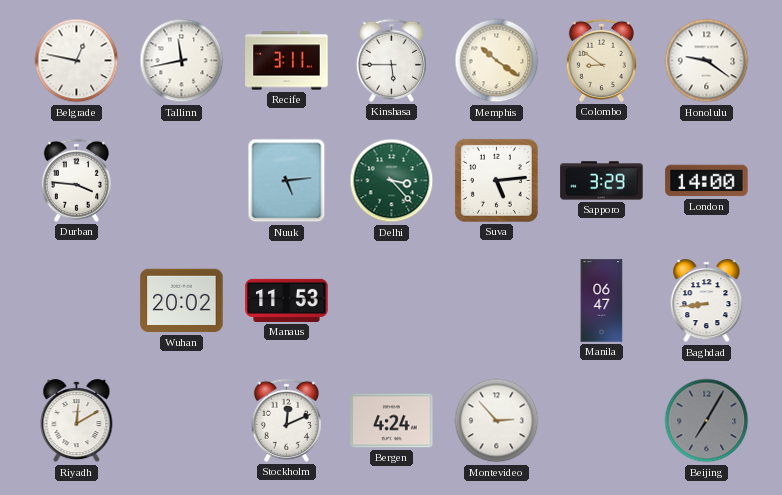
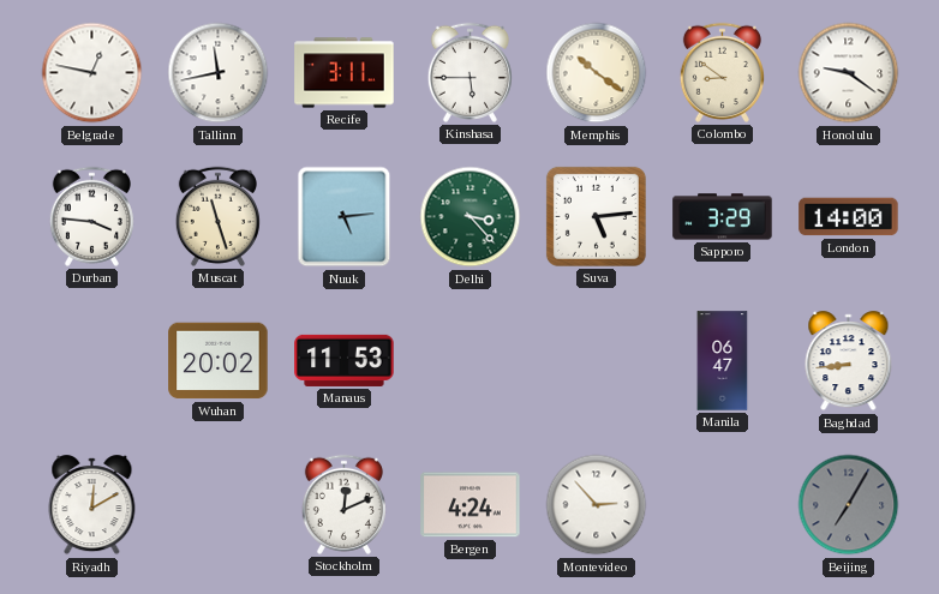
Muscat: none -> 11:27
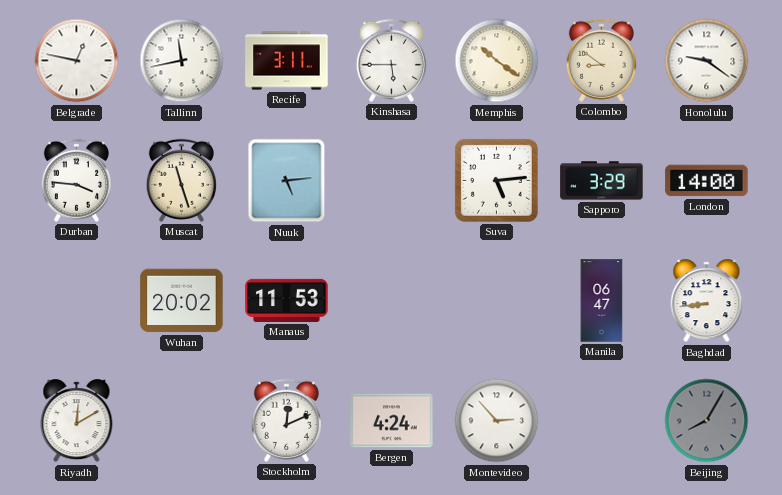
Delhi: 3:23 -> none
Beijing: 7:05 -> 8:05
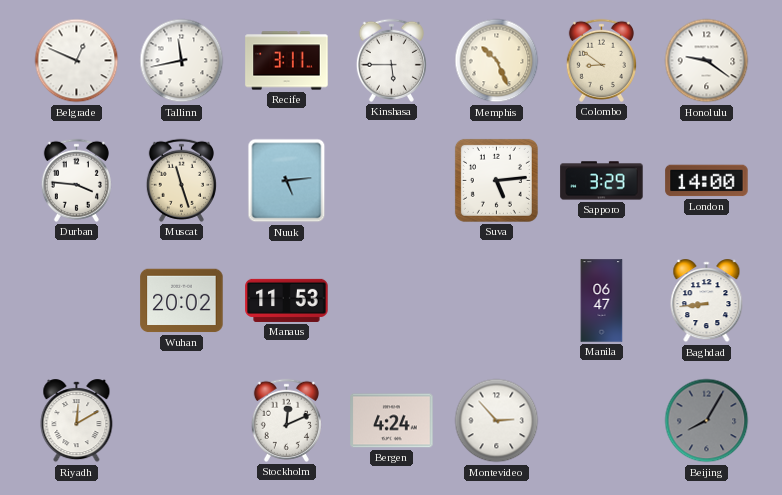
Belgrade: 12:47 -> 12:49
Memphis: 10:21 -> 10:26
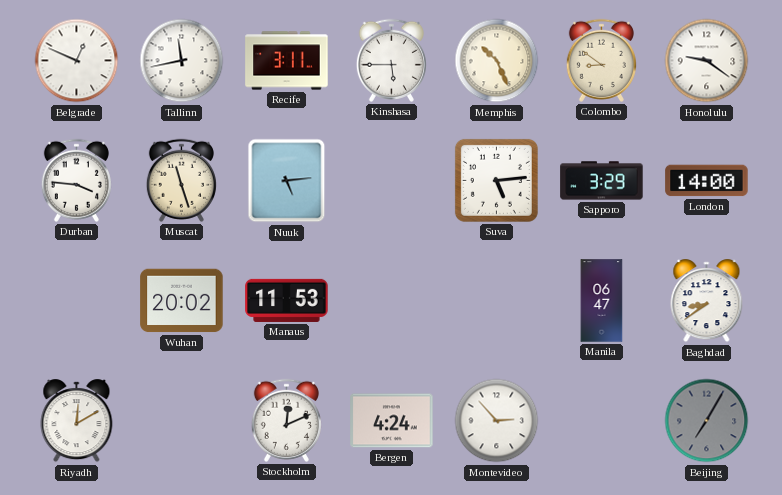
Baghdad: 8:44 -> 8:39
Beijing: 8:05 -> 7:05
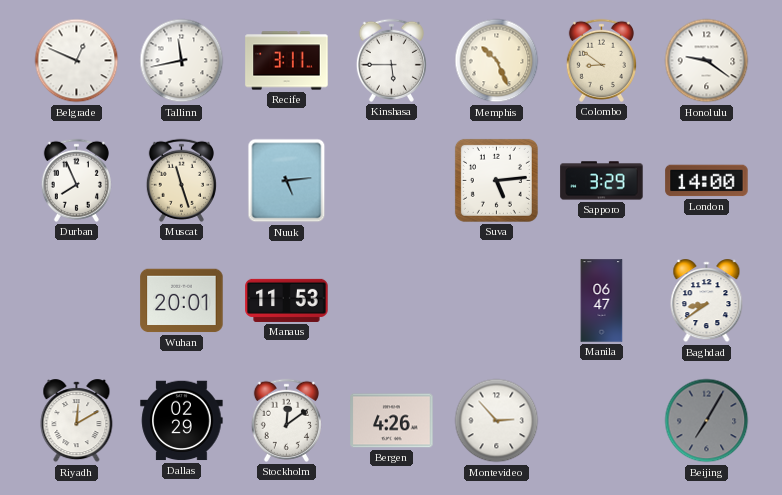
Durban: 3:46 -> 7:56
Wuhan: 20:02 -> 20:01
Dallas: none -> 02:29
Stockholm: 12:11 -> 12:09
Bergen: 4:24 -> 4:26
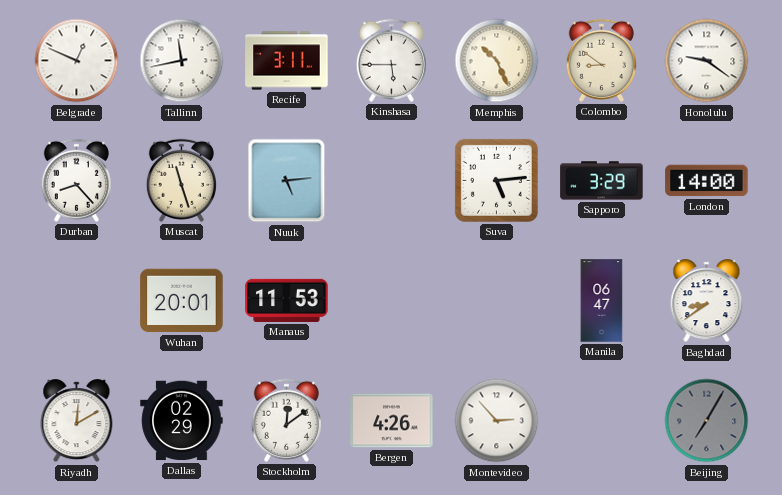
Durban: 7:56 -> 8:23
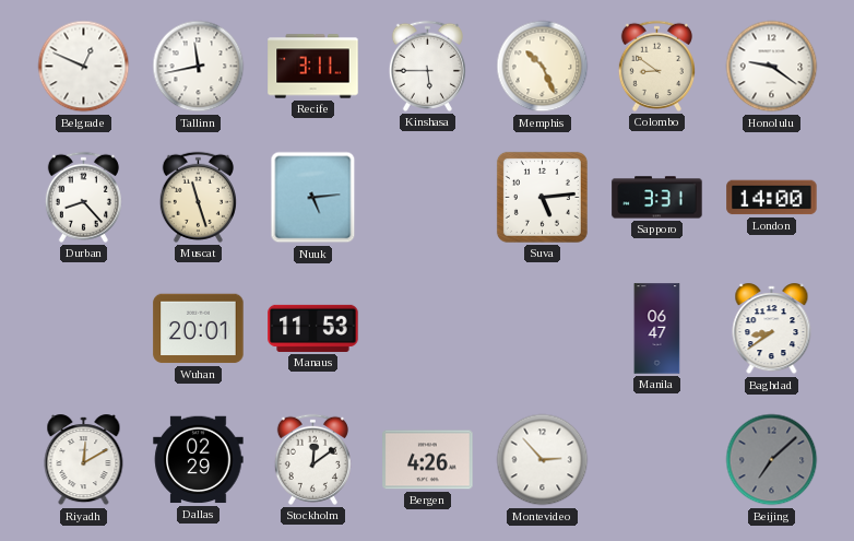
Sapporo: 3:29 -> 3:31
Beijing: 7:05 -> 7:08
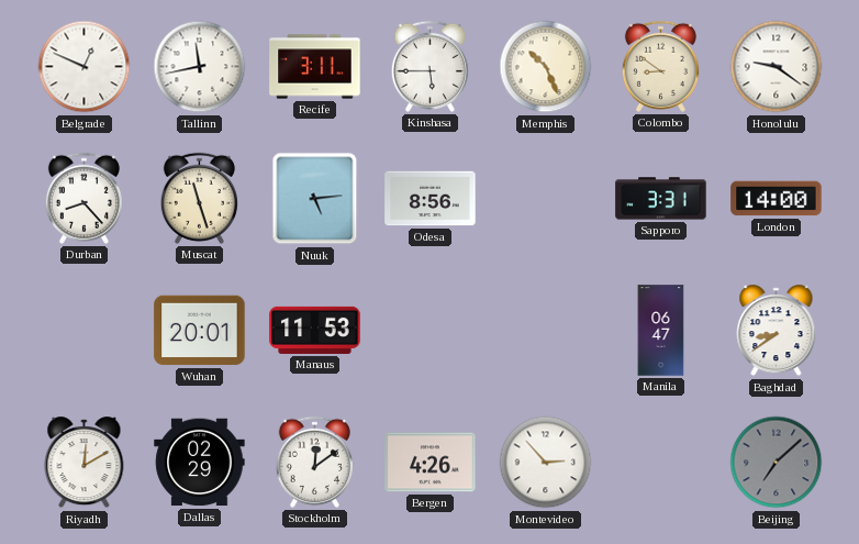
Odesa: none -> 8:56
Suva: 5:14 -> none
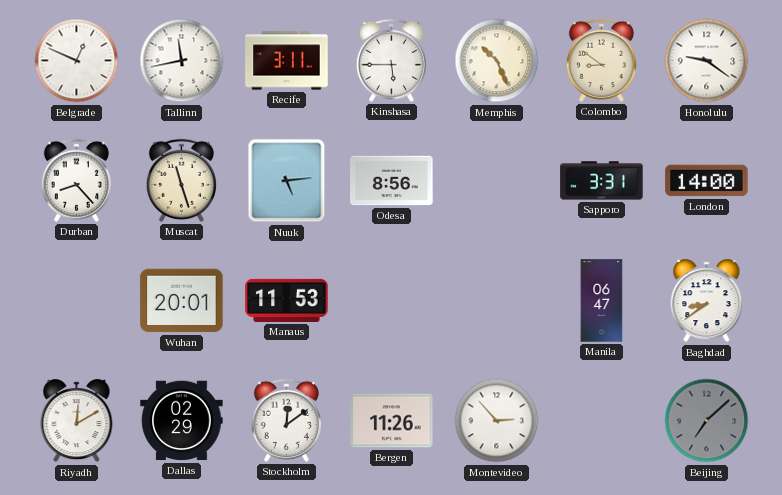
Bergen: 4:26 -> 11:26
